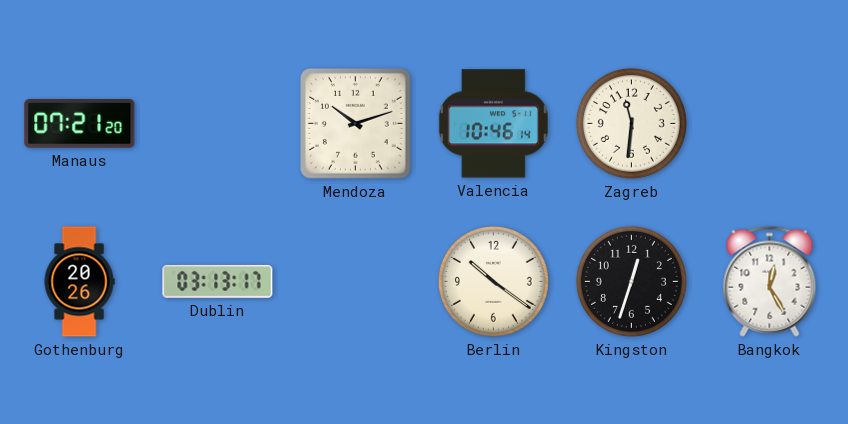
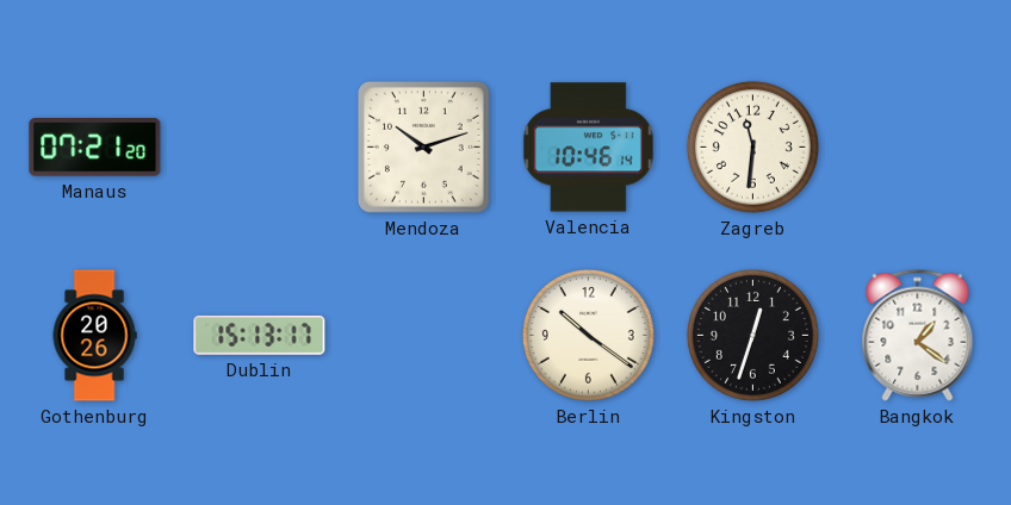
Dublin: 03:13 -> 15:13
Bangkok: 12:25 -> 1:21
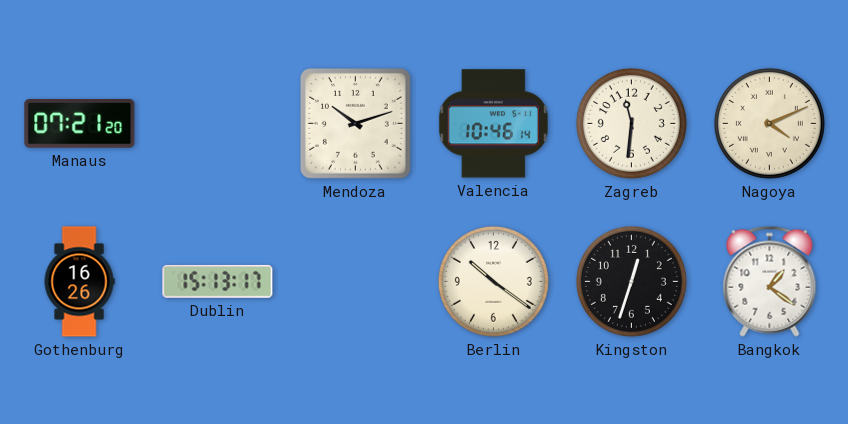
Nagoya: none -> 4:11
Gothenburg: 20:26 -> 16:26
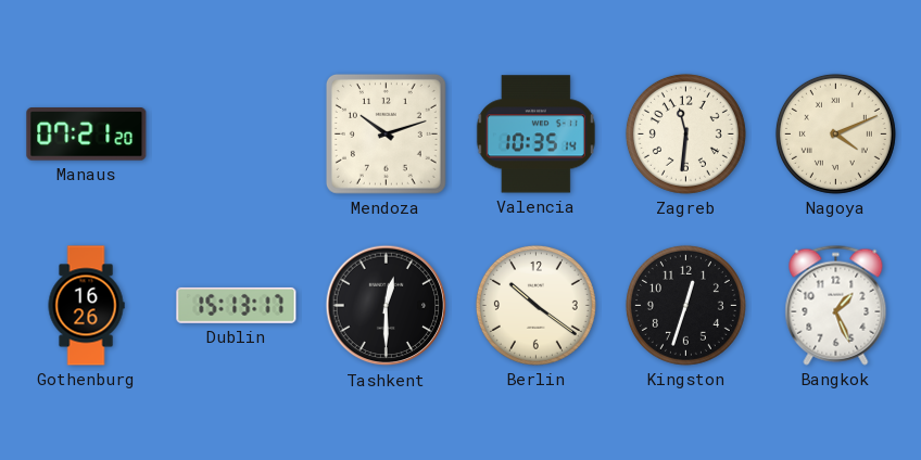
Valencia: 10:46 -> 10:35
Tashkent: none -> 12:30
Bangkok: 1:21 -> 1:26
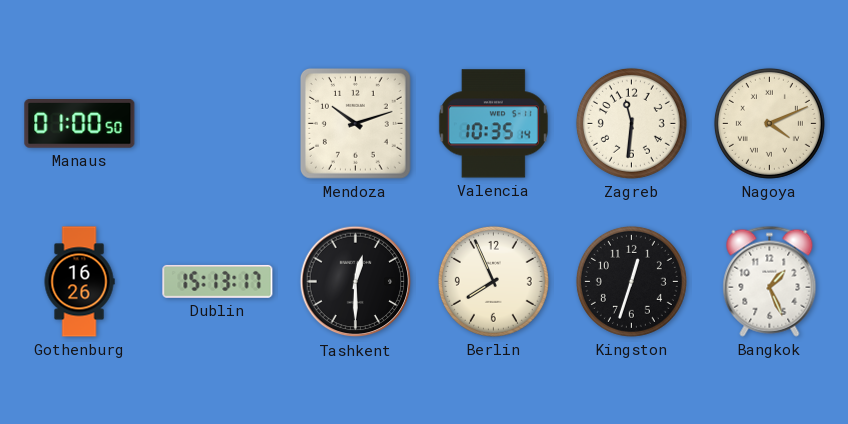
Manaus: 07:21 -> 01:00
Berlin: 10:21 -> 7:56
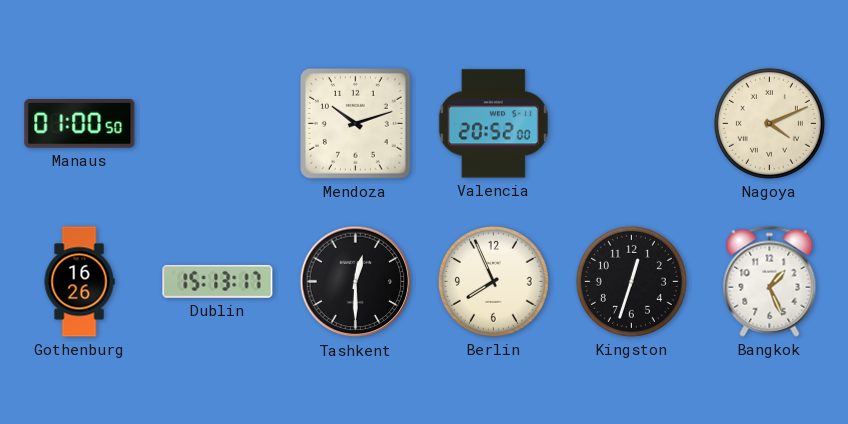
Valencia: 10:35 -> 20:52
Zagreb: 11:31 -> none
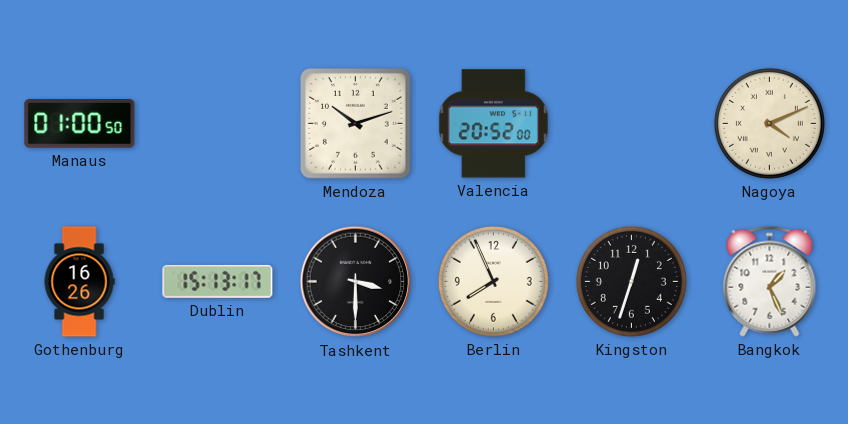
Tashkent: 12:30 -> 3:30
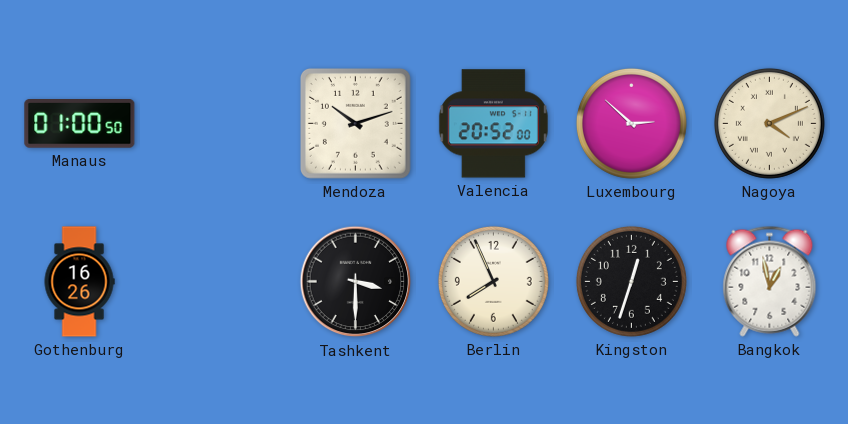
Luxembourg: none -> 2:52
Dublin: 15:13 -> none
Bangkok: 1:26 -> 12:58
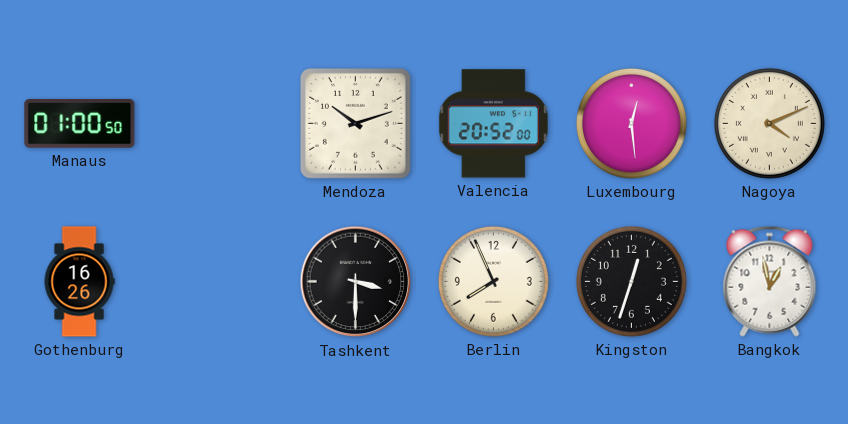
Luxembourg: 2:52 -> 12:29
